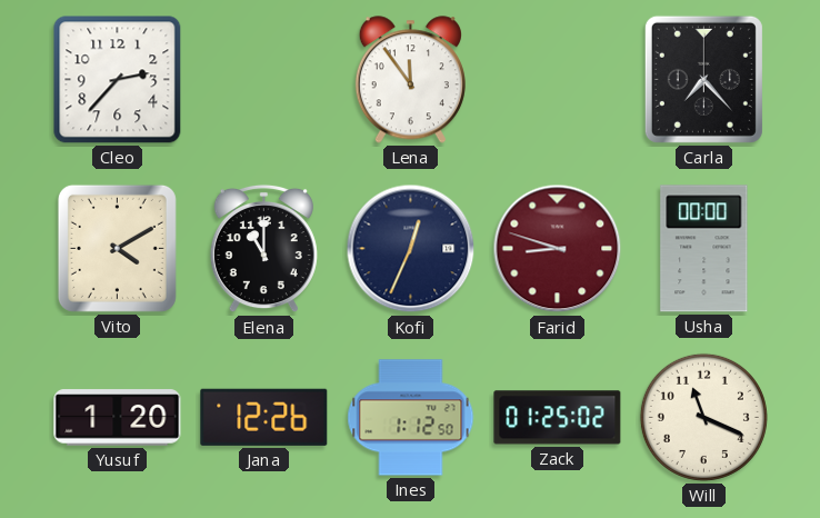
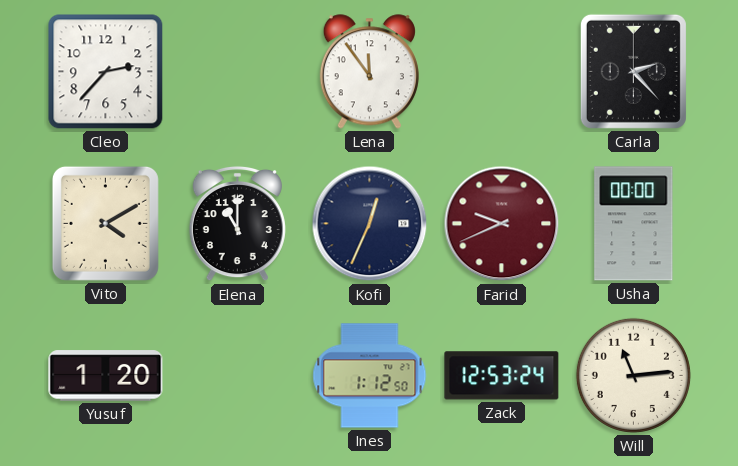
Carla: 7:23 -> 2:23
Farid: 8:48 -> 9:41
Jana: 12:26 -> none
Zack: 01:25 -> 12:53
Will: 11:19 -> 11:14
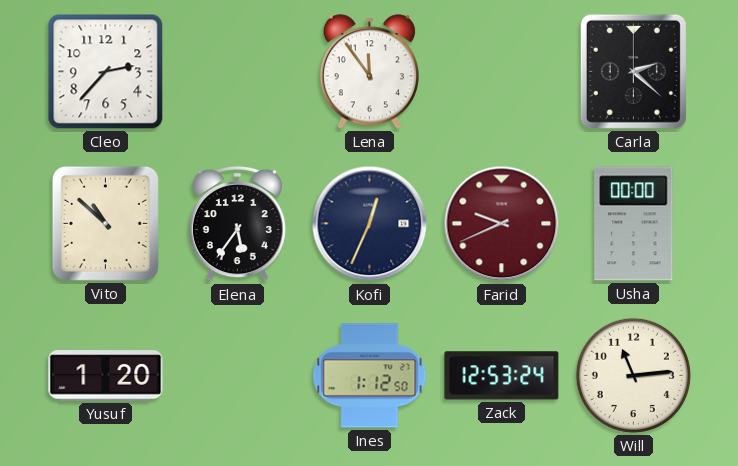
Carla: 2:23 -> 2:22
Vito: 4:10 -> 10:52
Elena: 11:00 -> 5:36
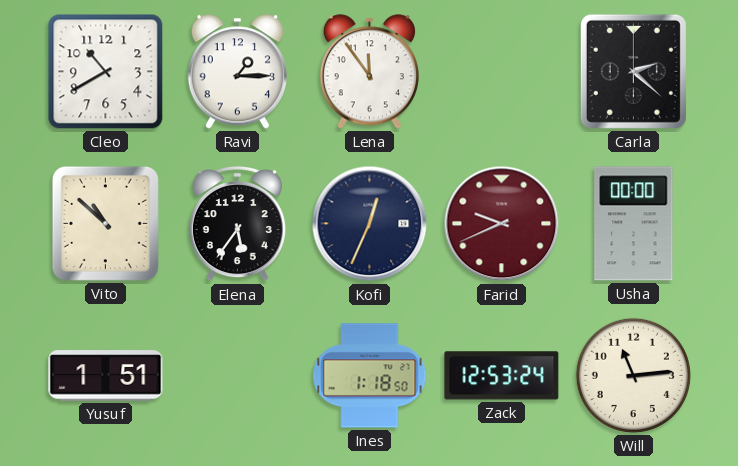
Cleo: 2:37 -> 10:40
Ravi: none -> 1:15
Yusuf: 1:20 -> 1:51
Ines: 1:12 -> 1:18
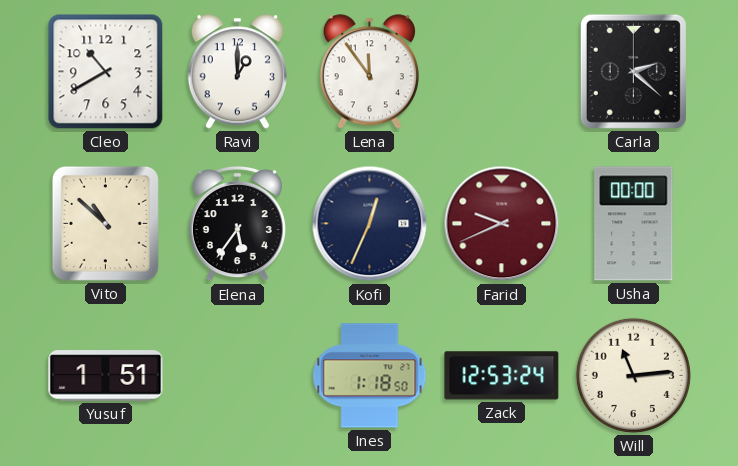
Ravi: 1:15 -> 1:00
